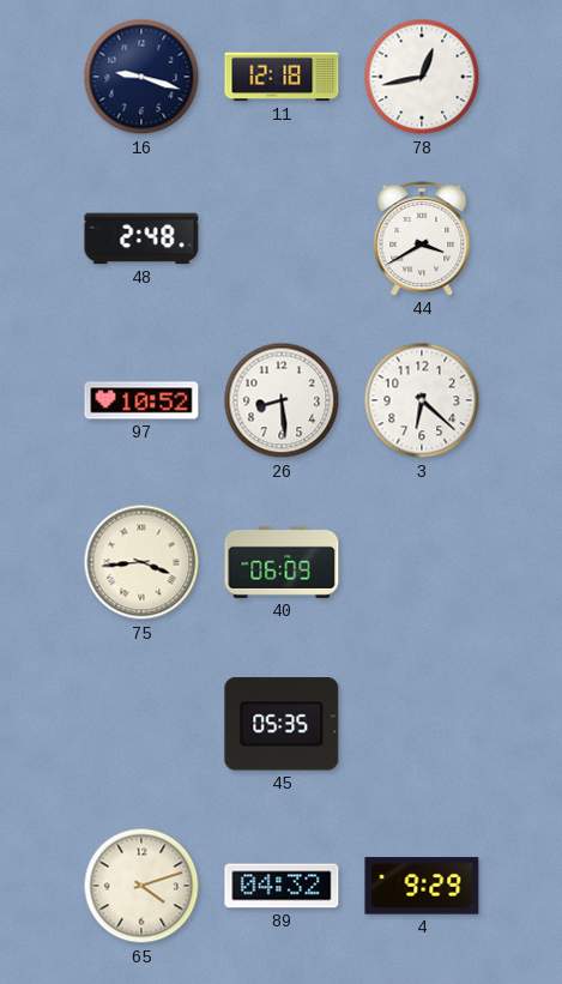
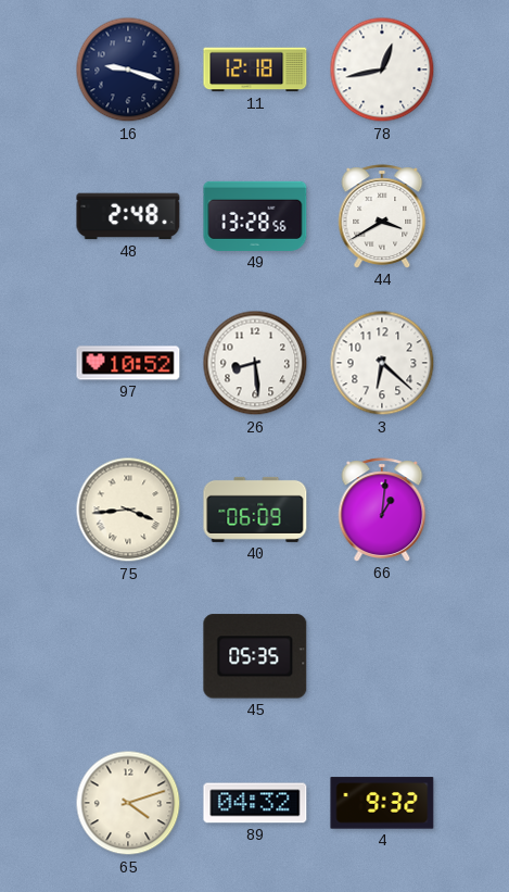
49: none -> 13:28
66: none -> 1:01
4: 9:29 -> 9:32
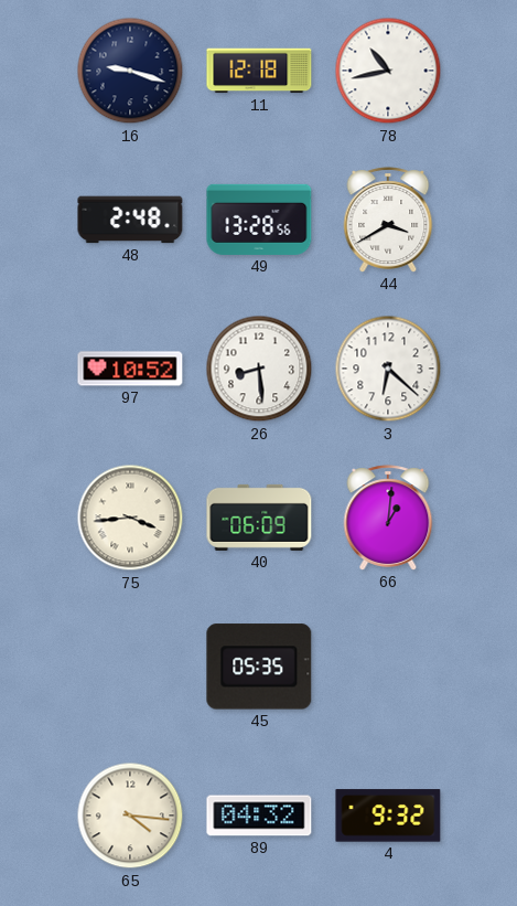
78: 12:43 -> 10:43
65: 4:12 -> 4:16
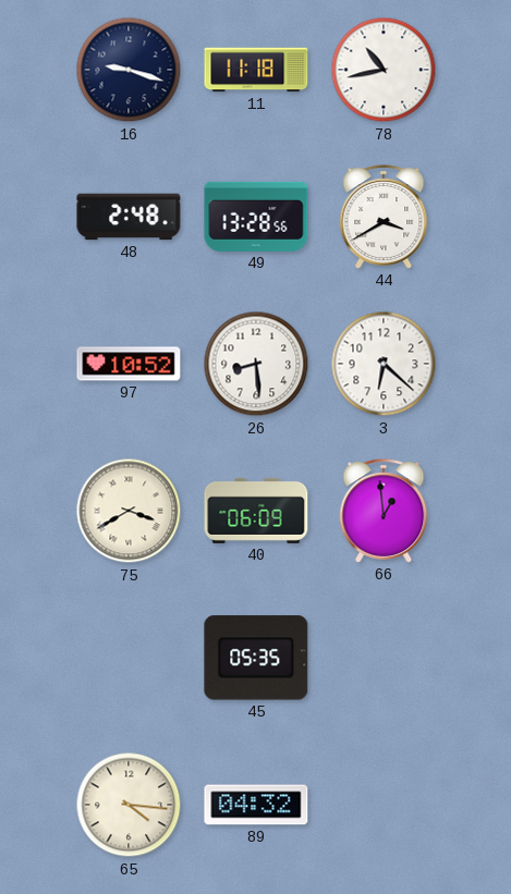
11: 12:18 -> 11:18
75: 3:44 -> 3:40
66: 1:01 -> 12:59
4: 9:32 -> none
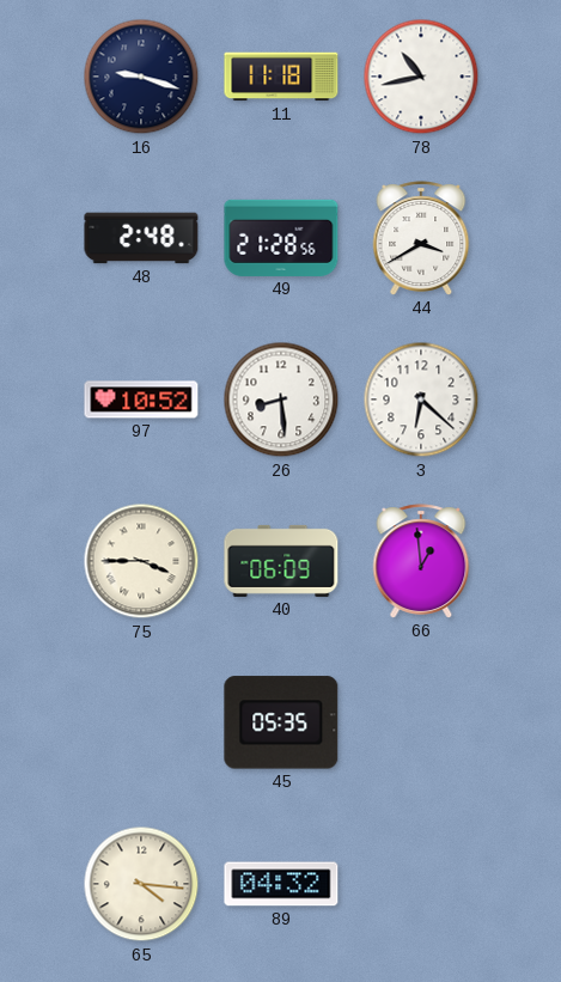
49: 13:28 -> 21:28
75: 3:40 -> 3:45
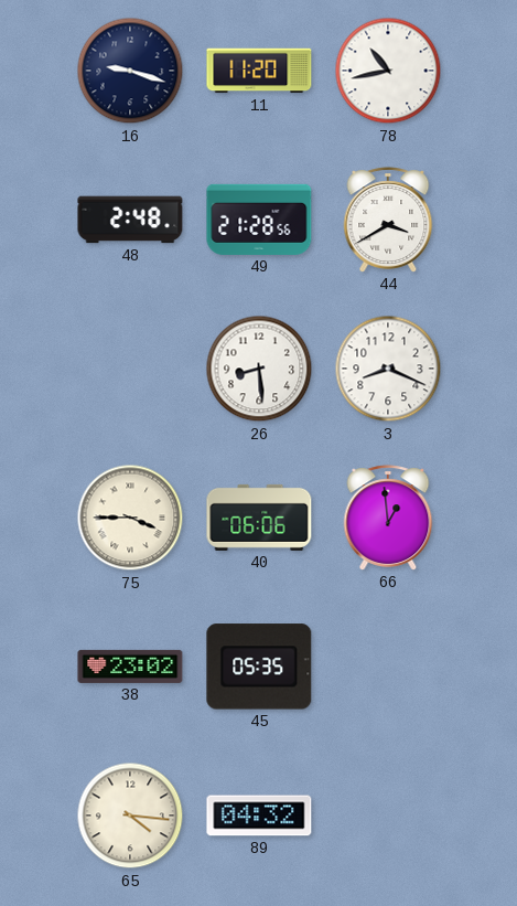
11: 11:18 -> 11:20
97: 10:52 -> none
3: 6:22 -> 8:19
40: 06:09 -> 06:06
38: none -> 23:02
